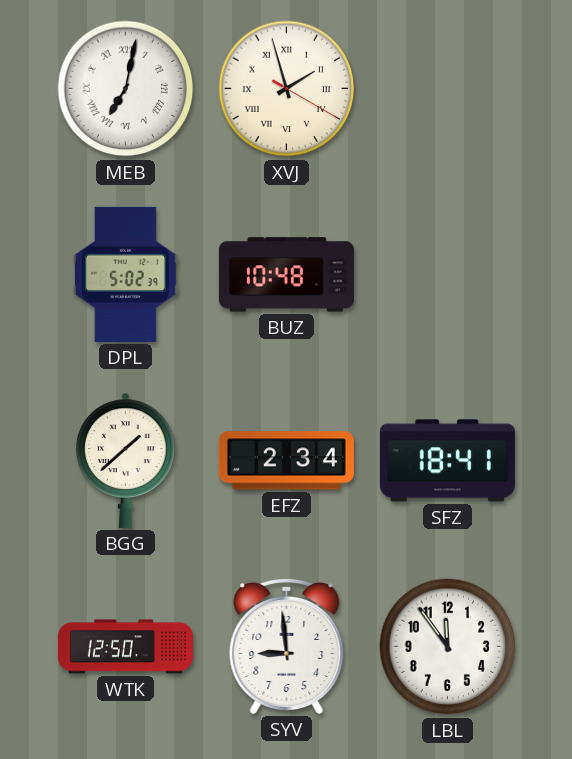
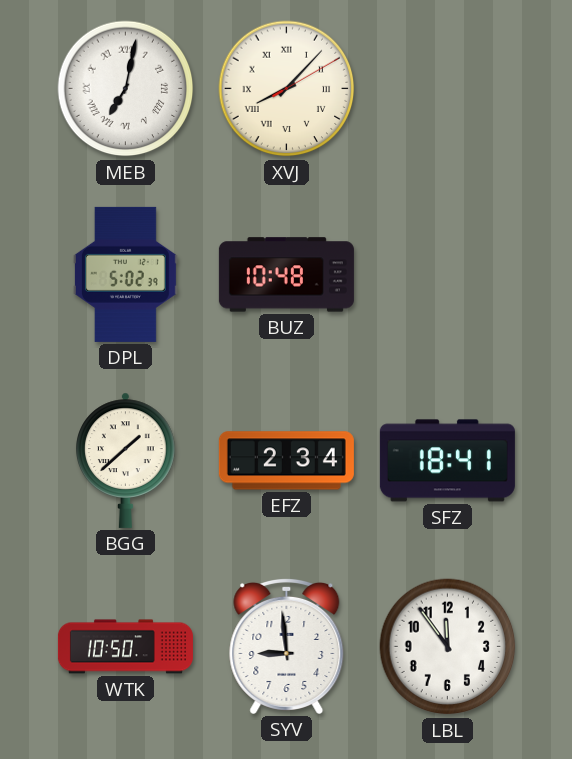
XVJ: 1:57 -> 8:07
WTK: 12:50 -> 10:50
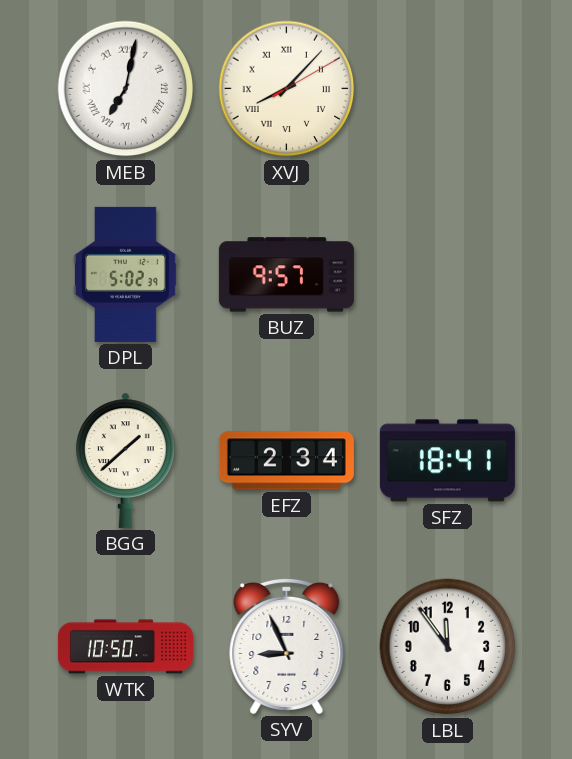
BUZ: 10:48 -> 9:57
SYV: 8:59 -> 8:56
